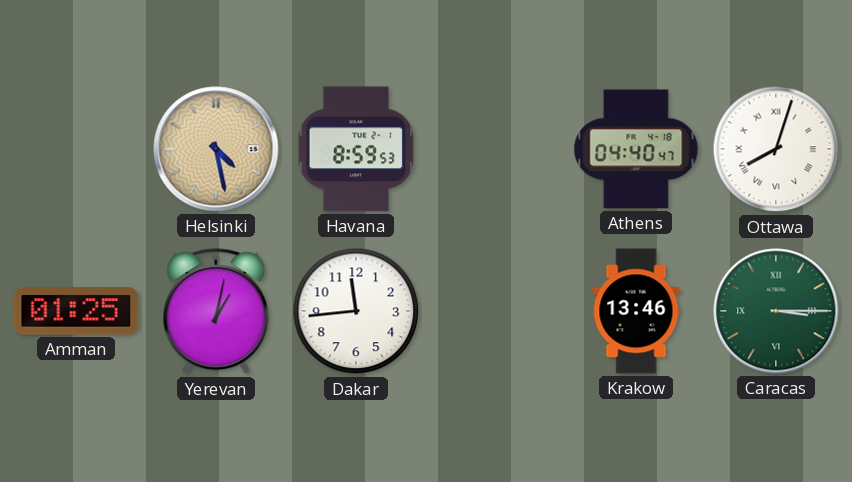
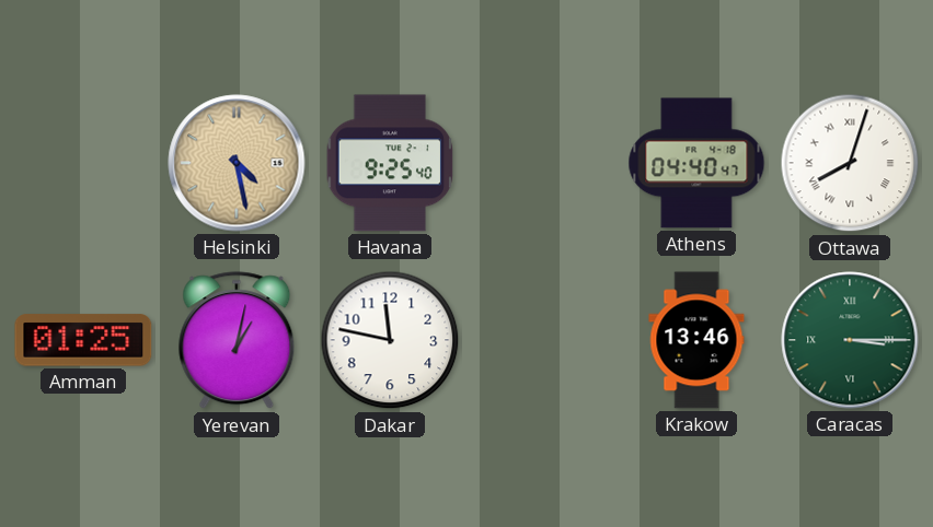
Havana: 8:59 -> 9:25
Dakar: 11:44 -> 11:47
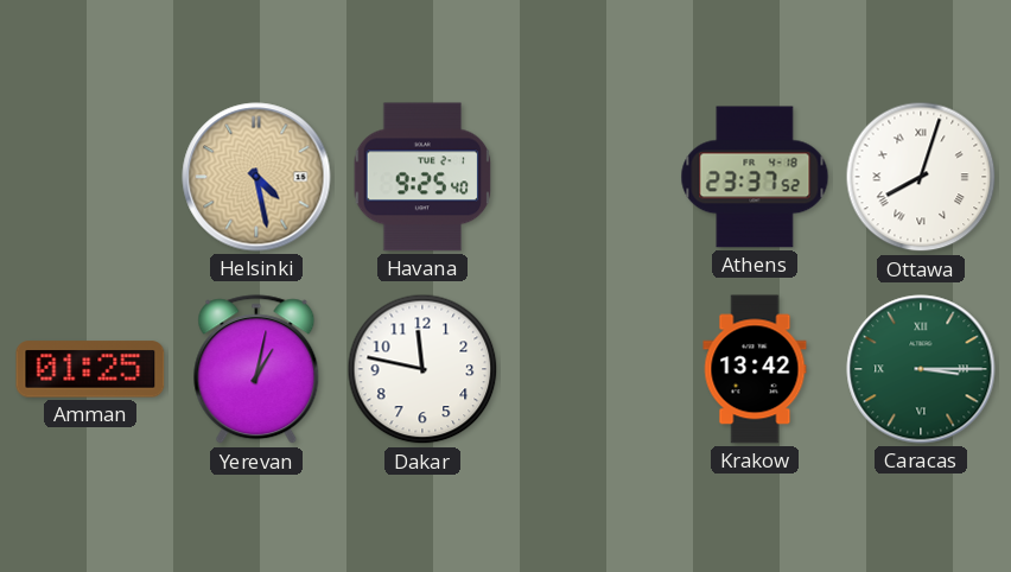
Athens: 04:40 -> 23:37
Krakow: 13:46 -> 13:42
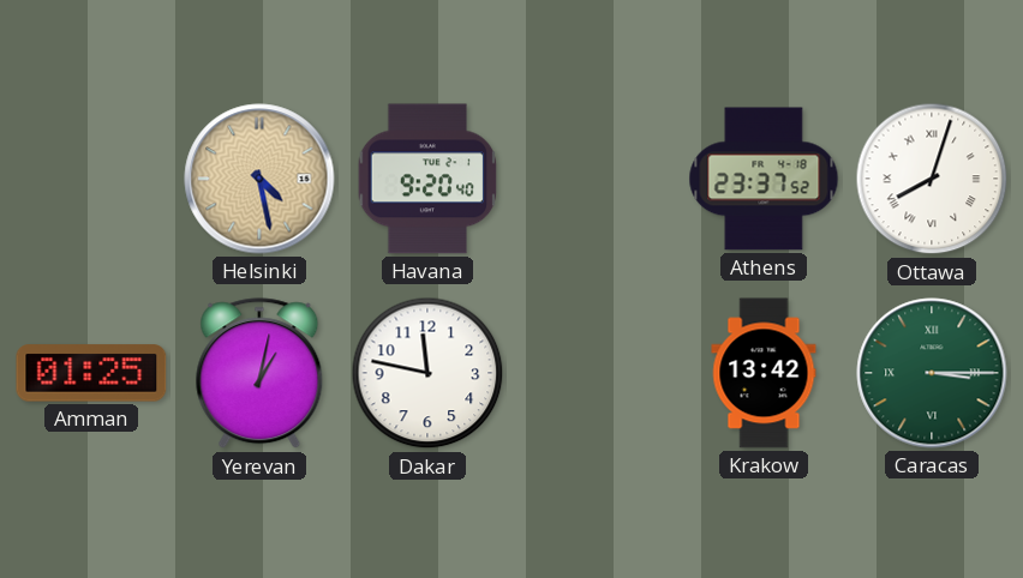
Havana: 9:25 -> 9:20
